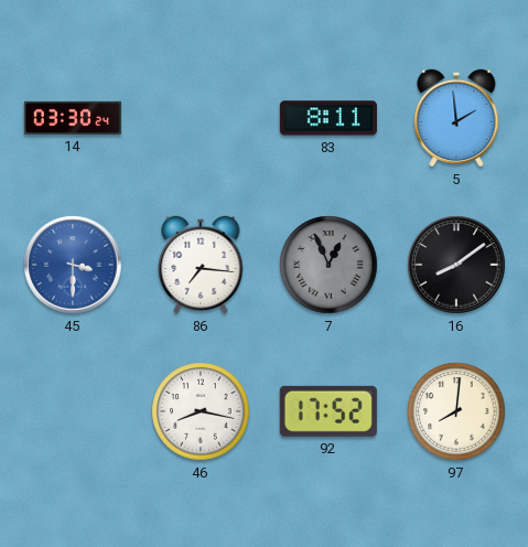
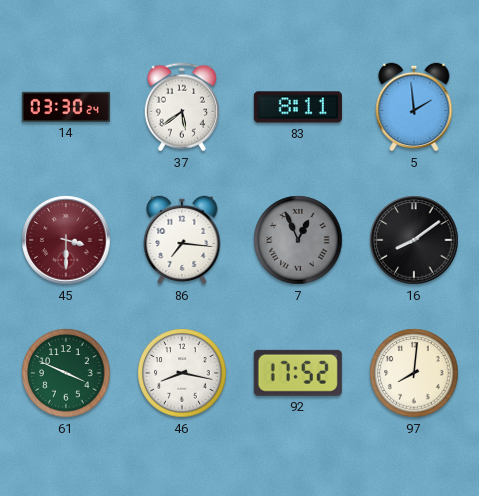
37: none -> 5:39
45 dial: blue -> burgundy
61: none -> 3:49
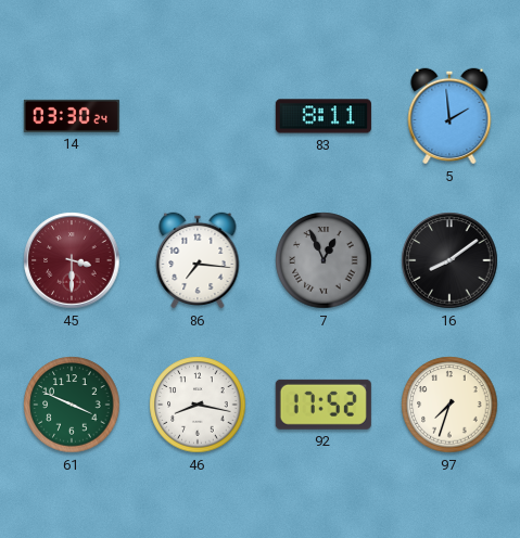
37: 5:39 -> none
97: 8:01 -> 7:33
